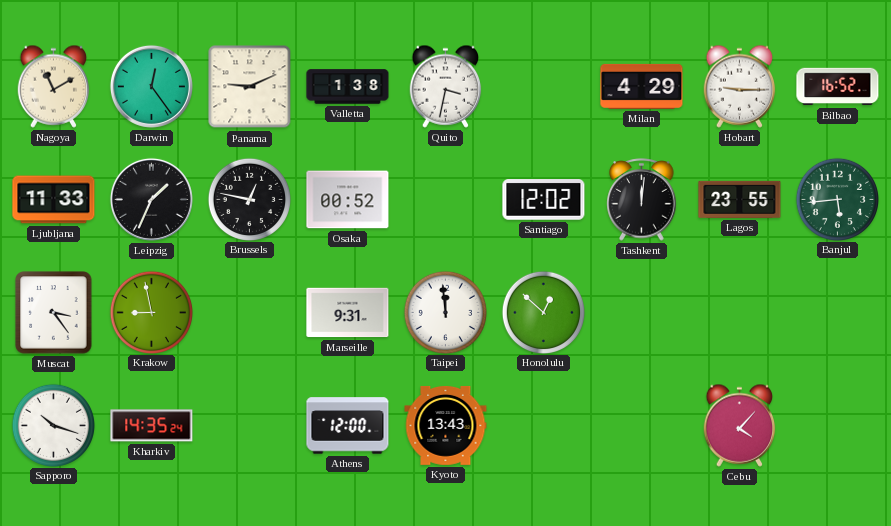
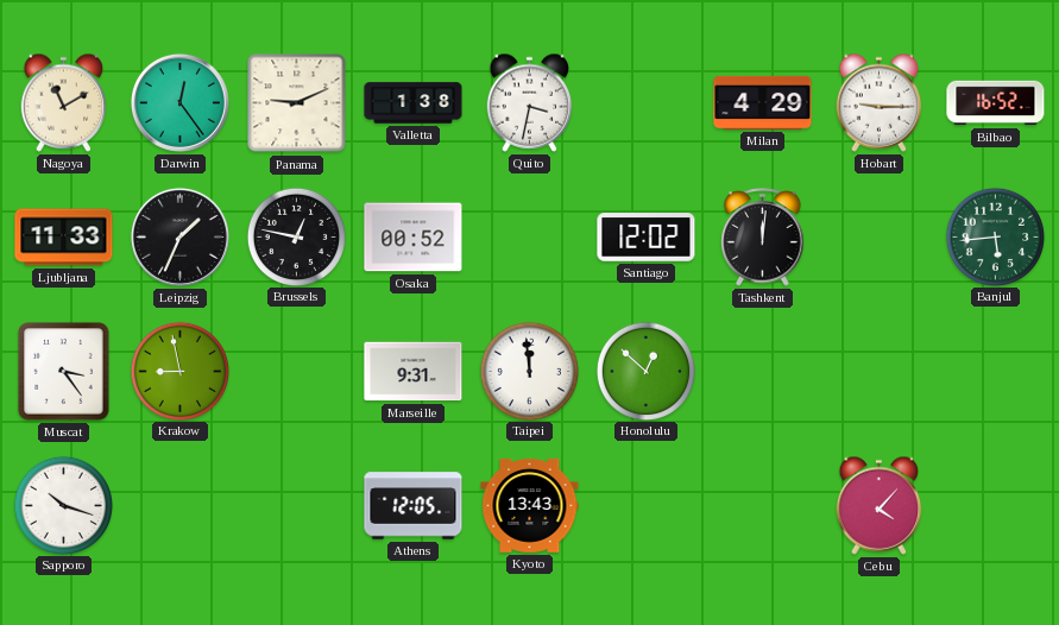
Lagos: 23:55 -> none
Kharkiv: 14:35 -> none
Athens: 12:00 -> 12:05
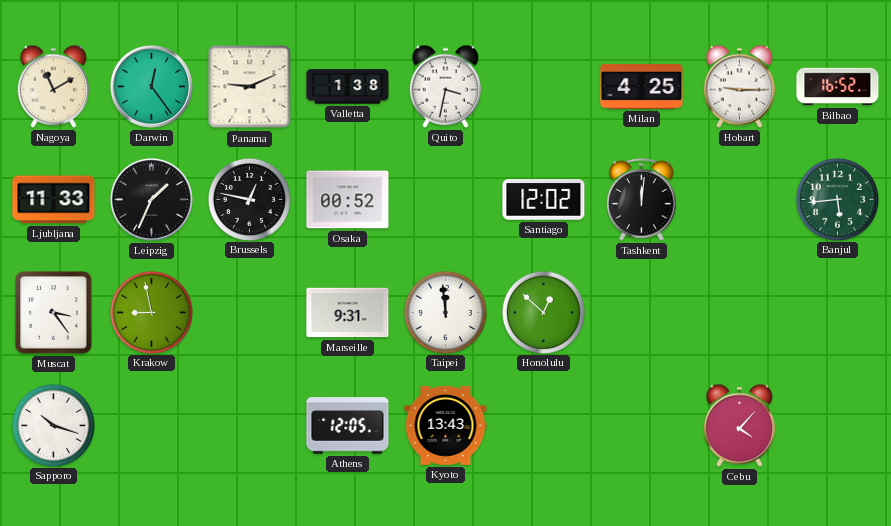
Milan: 4:29 -> 4:25
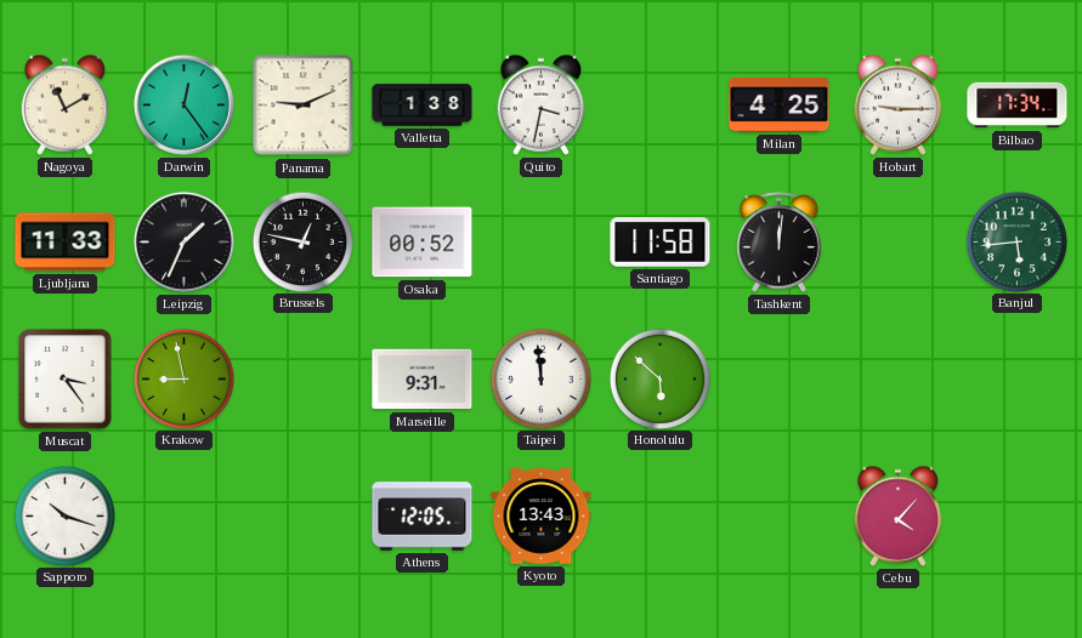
Bilbao: 16:52 -> 17:34
Santiago: 12:02 -> 11:58
Honolulu: 12:52 -> 5:52
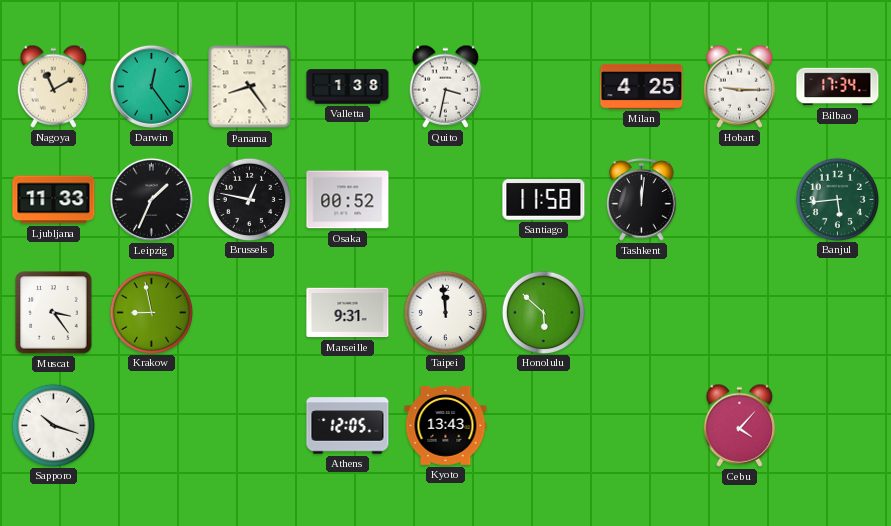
Panama: 9:11 -> 8:24
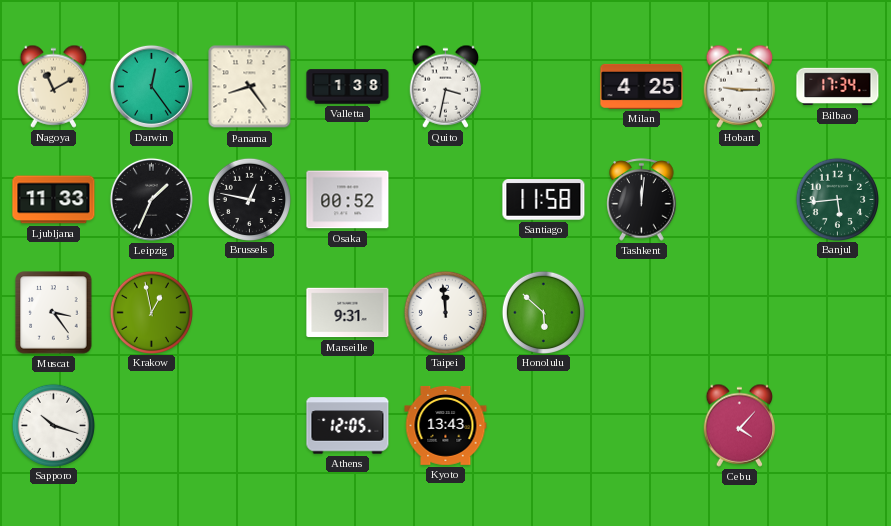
Krakow: 8:58 -> 12:58
